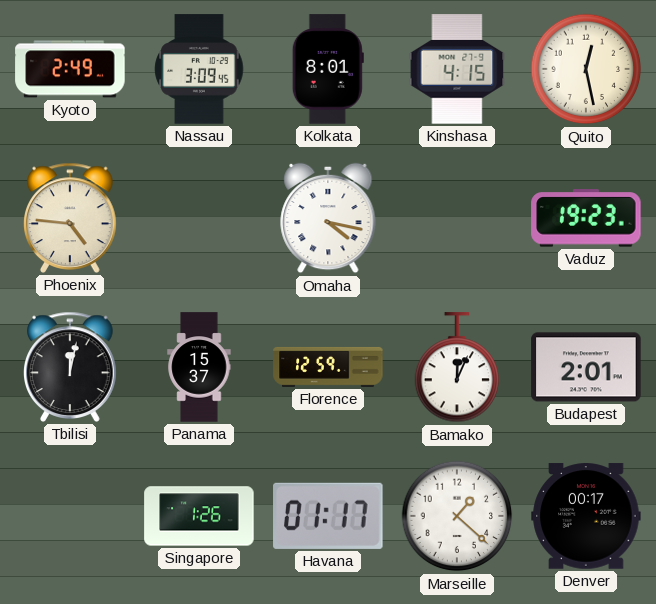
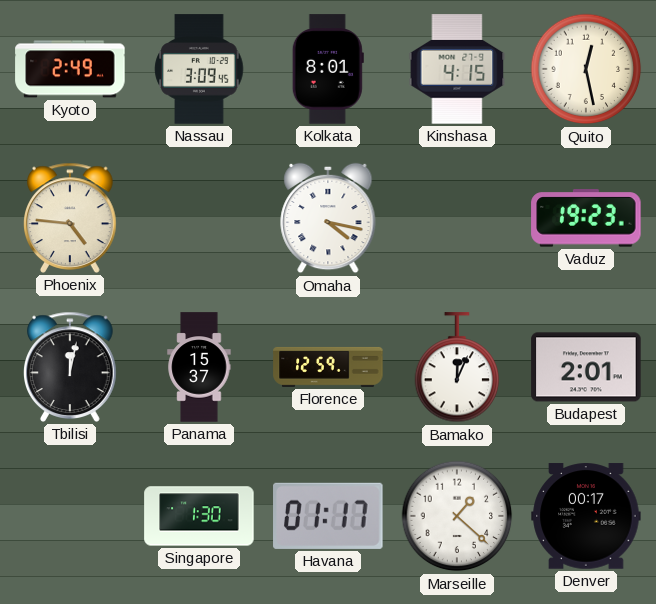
Singapore: 1:26 -> 1:30
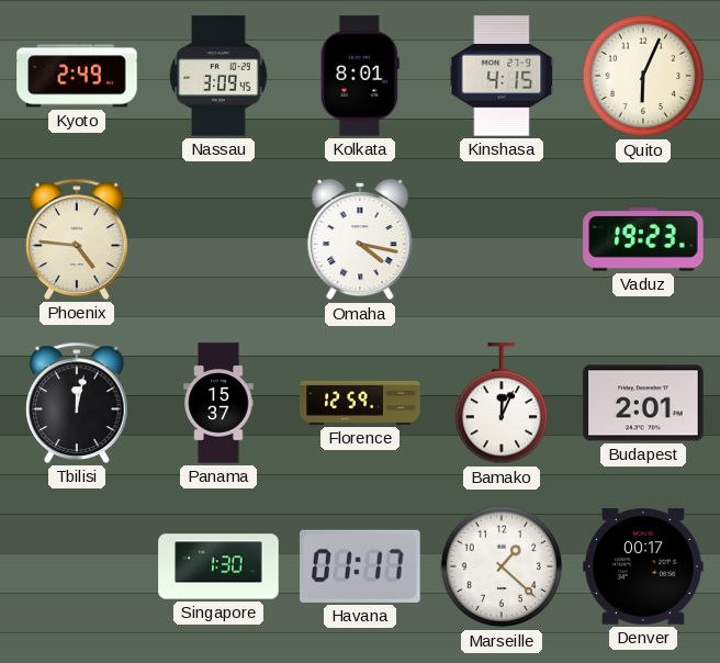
Quito: 12:28 -> 6:04
